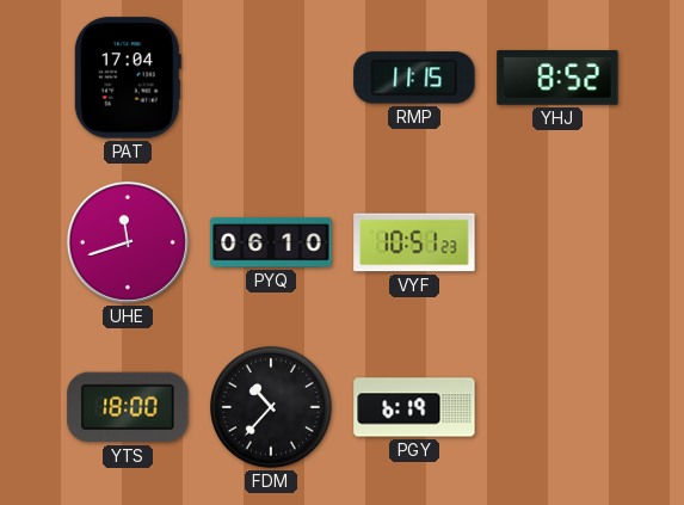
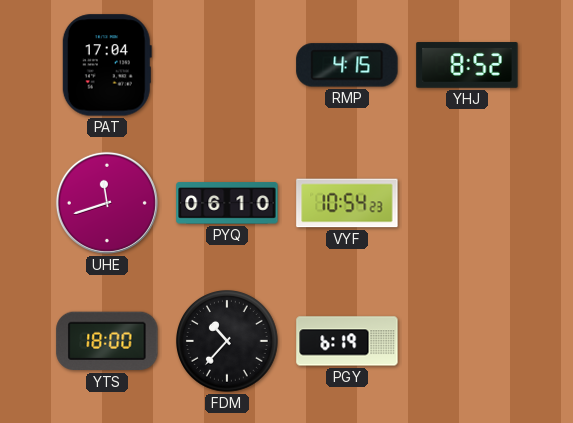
RMP: 11:15 -> 4:15
VYF: 10:51 -> 10:54
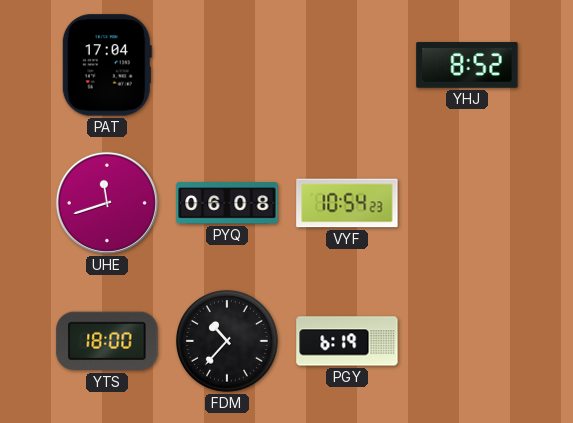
RMP: 4:15 -> none
PYQ: 06:10 -> 06:08
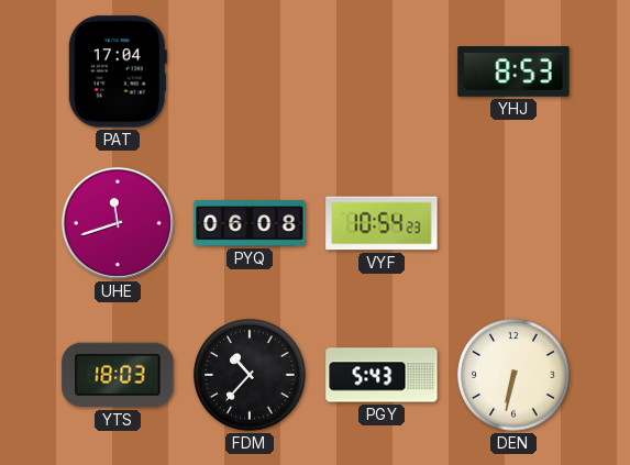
YHJ: 8:52 -> 8:53
YTS: 18:00 -> 18:03
PGY: 6:19 -> 5:43
DEN: none -> 6:32
